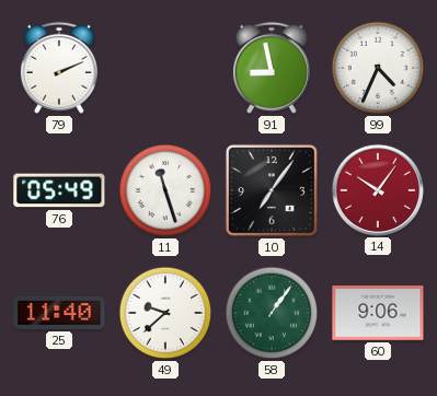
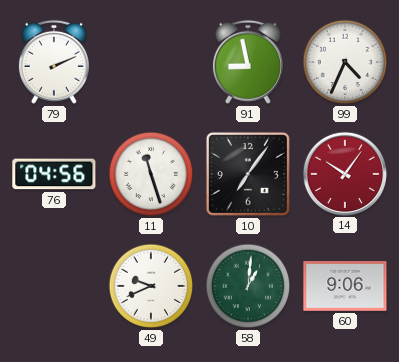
76: 05:49 -> 04:56
25: 11:40 -> none
49: 9:38 -> 9:41
58: 1:06 -> 1:01
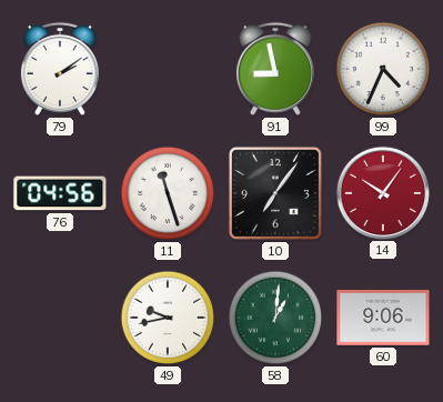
79: 2:11 -> 2:09
49: 9:41 -> 9:43
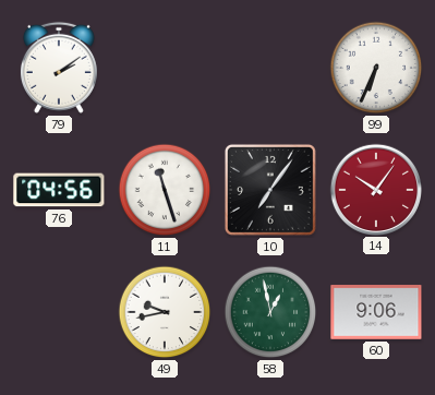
91: 8:58 -> none
99: 4:34 -> 6:34
58: 1:01 -> 12:58
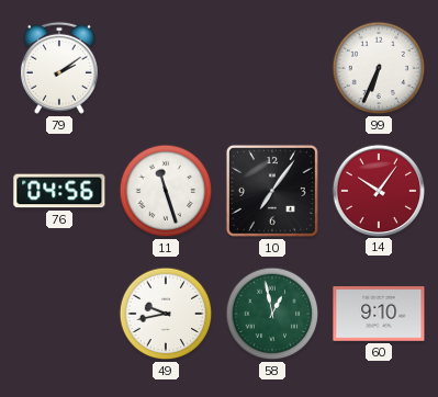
60: 9:06 -> 9:10
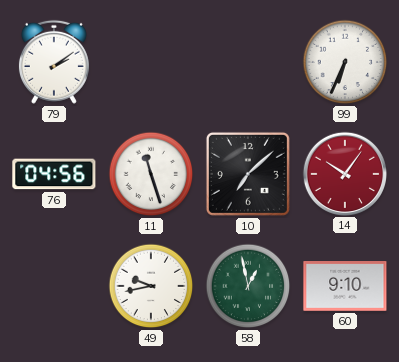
10: 7:06 -> 7:08
